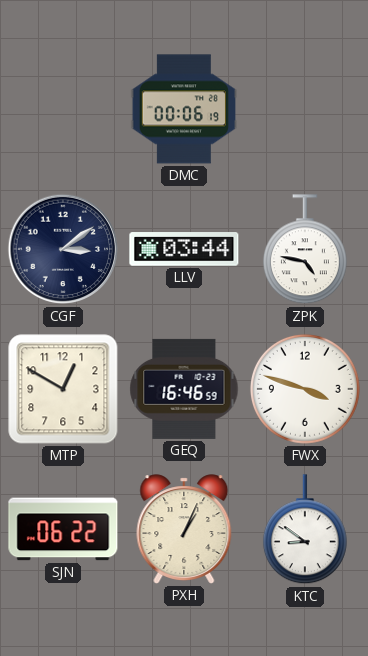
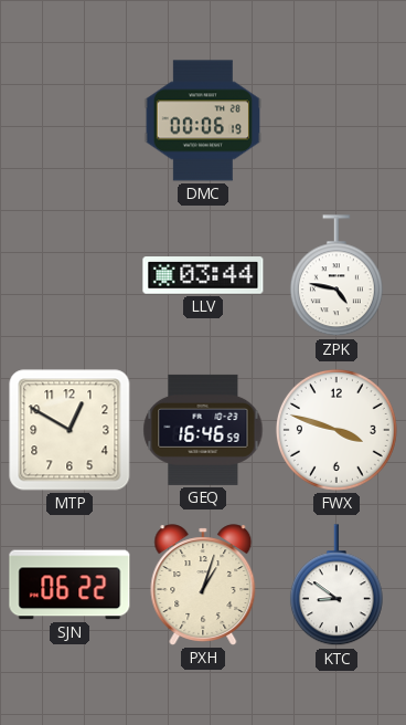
CGF: 3:09 -> none
PXH: 1:04 -> 1:03
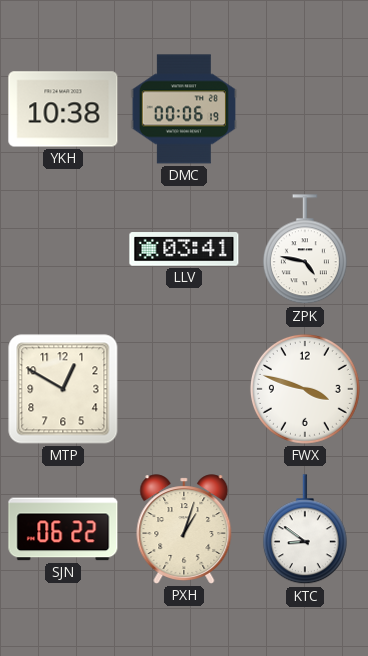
YKH: none -> 10:38
LLV: 03:44 -> 03:41
GEQ: 16:46 -> none
